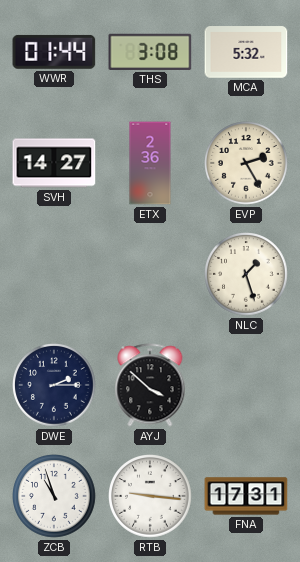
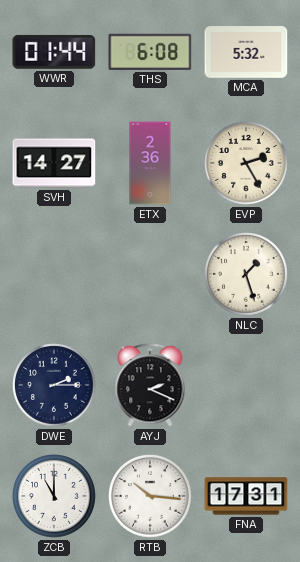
THS: 3:08 -> 6:08
AYJ: 3:52 -> 2:19
ZCB: 10:57 -> 11:00
RTB: 9:16 -> 10:16
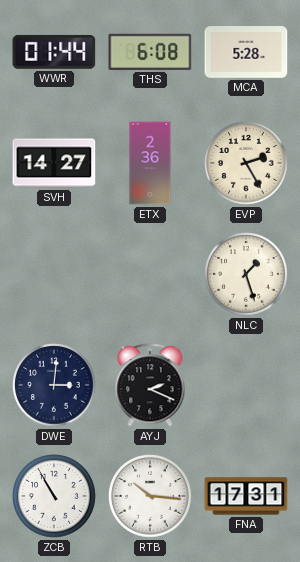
MCA: 5:32 -> 5:28
DWE: 2:15 -> 3:01
ZCB: 11:00 -> 10:55
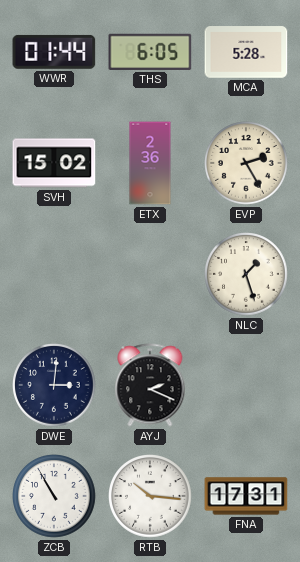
THS: 6:08 -> 6:05
SVH: 14:27 -> 15:02
